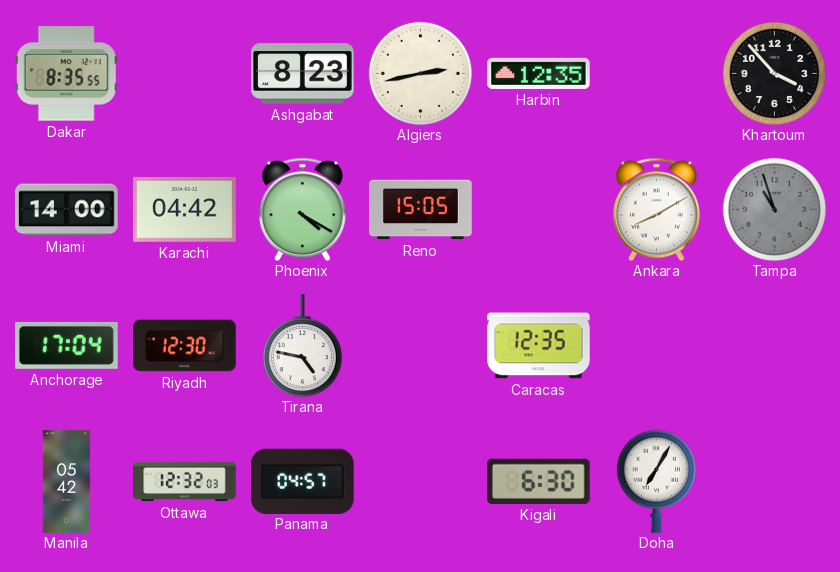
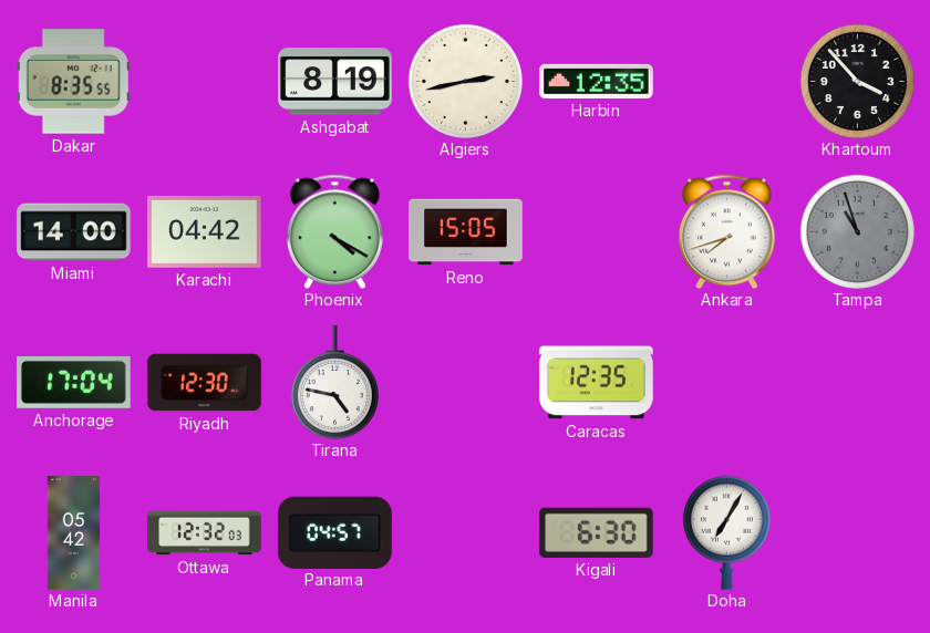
Ashgabat: 8:23 -> 8:19
Ankara: 8:10 -> 7:42
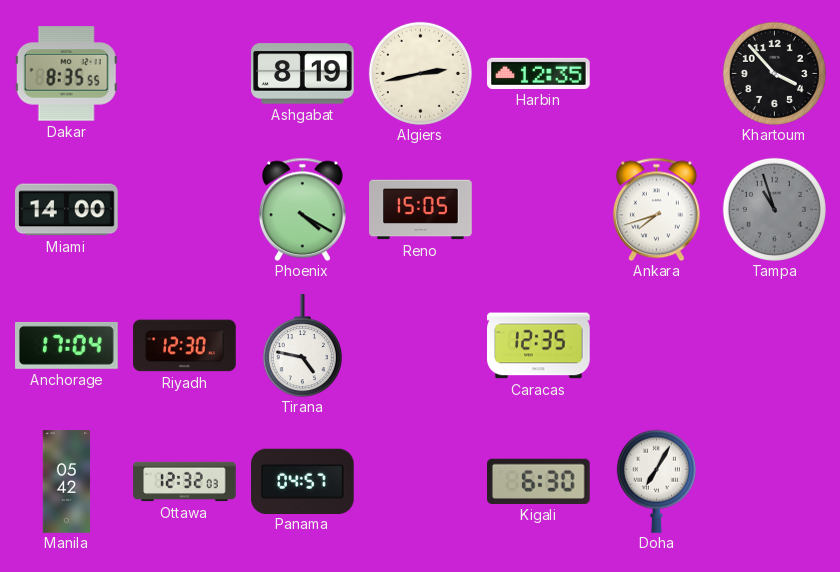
Karachi: 04:42 -> none
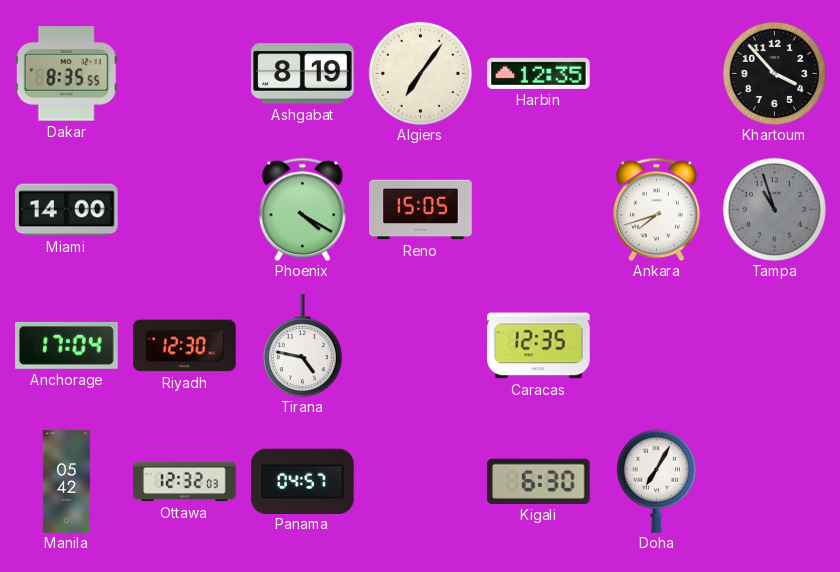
Algiers: 2:43 -> 7:06
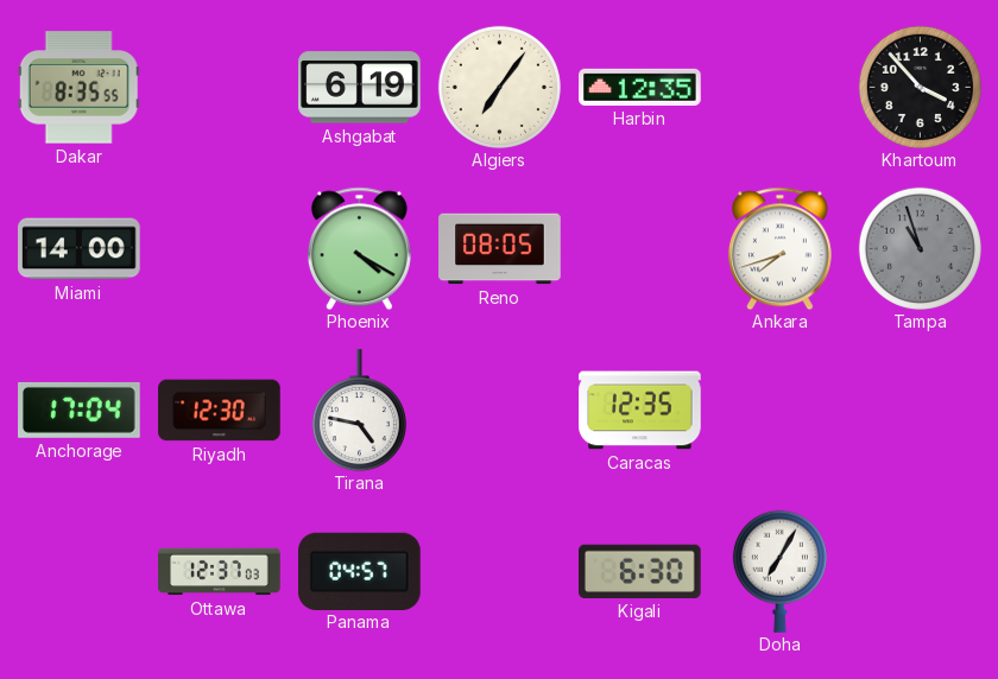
Ashgabat: 8:19 -> 6:19
Reno: 15:05 -> 08:05
Manila: 05:42 -> none
Ottawa: 12:32 -> 12:37
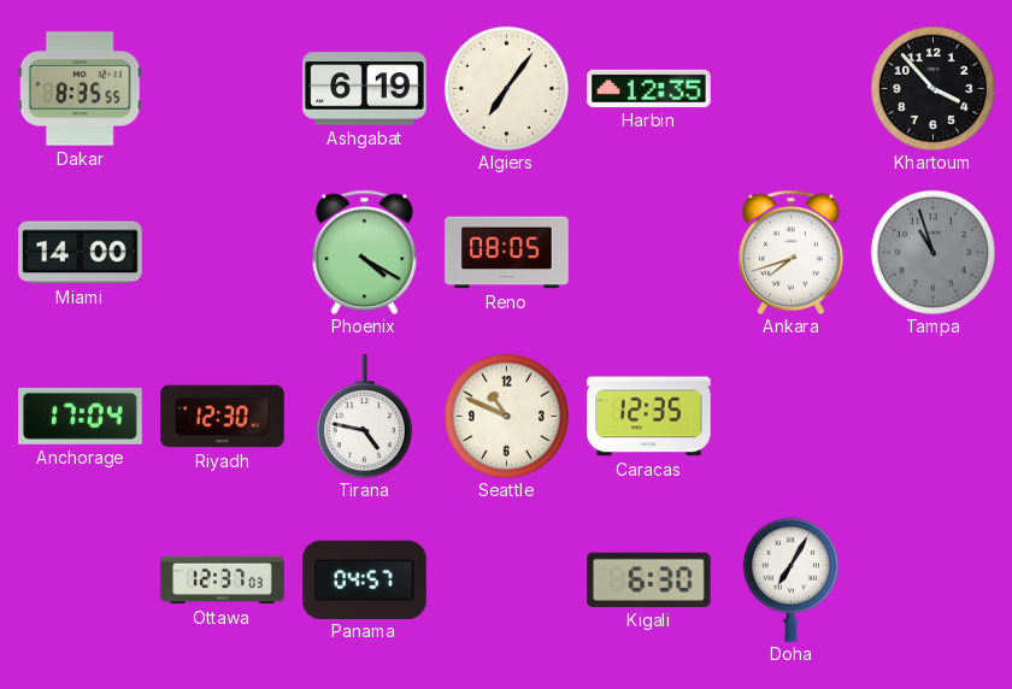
Seattle: none -> 10:49
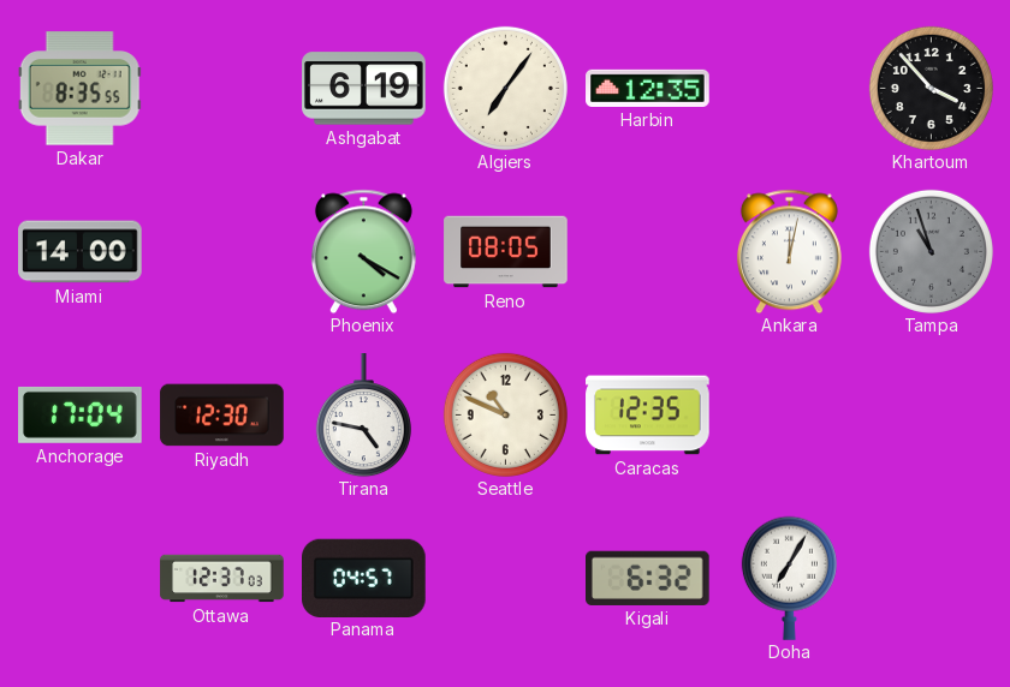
Ankara: 7:42 -> 12:02
Kigali: 6:30 -> 6:32
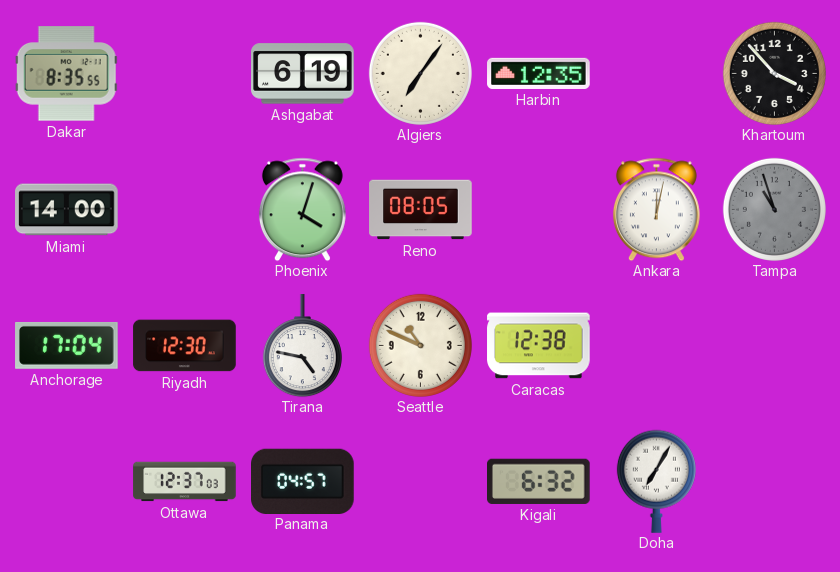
Phoenix: 4:20 -> 4:03
Caracas: 12:35 -> 12:38
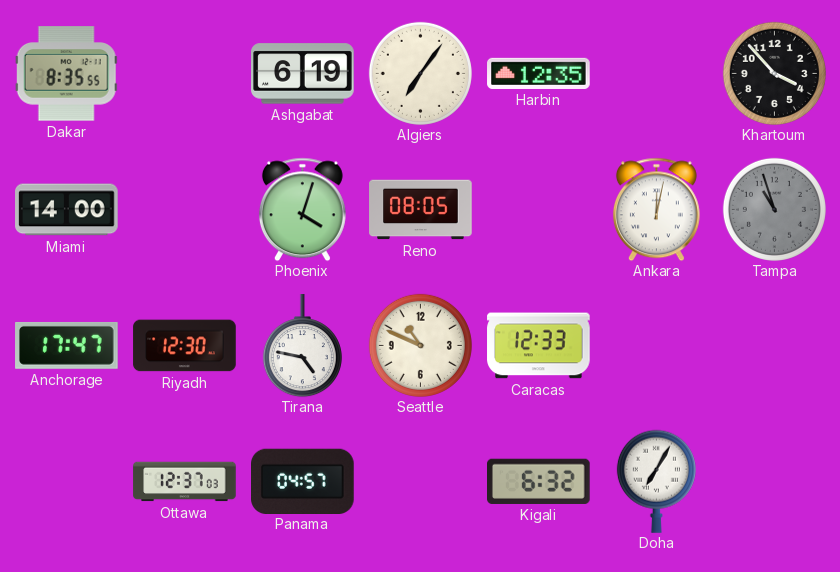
Anchorage: 17:04 -> 17:47
Caracas: 12:38 -> 12:33
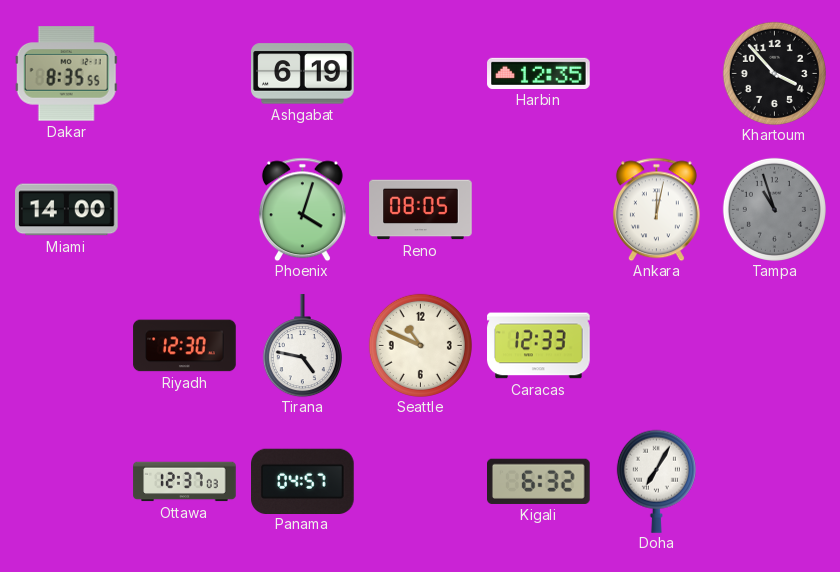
Algiers: 7:06 -> none
Anchorage: 17:47 -> none
